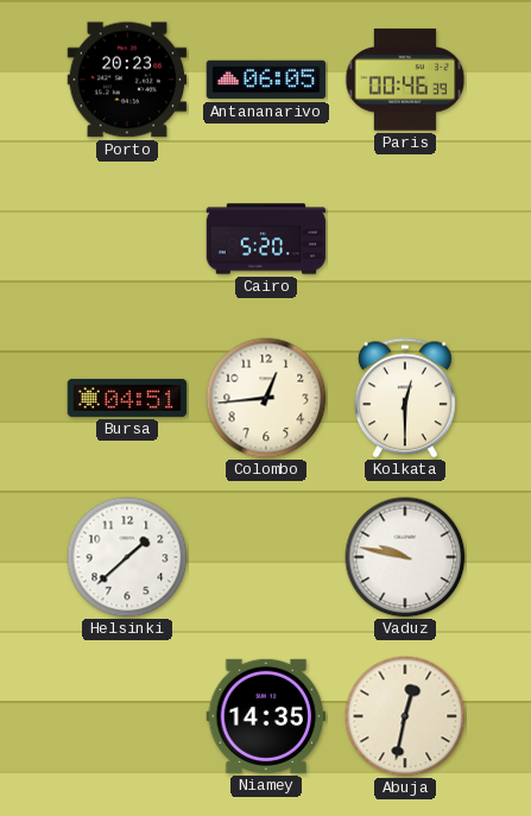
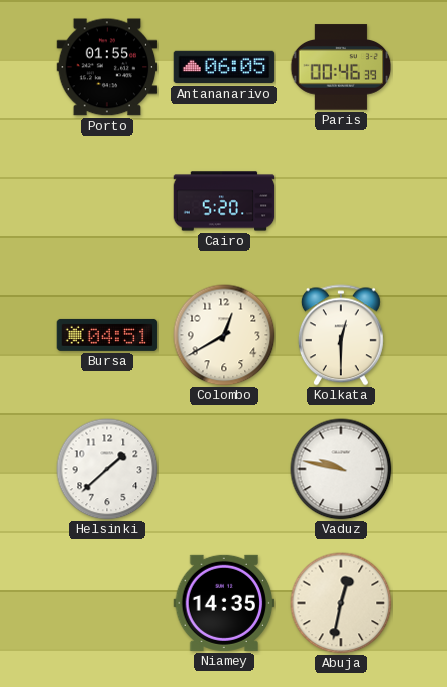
Porto: 20:23 -> 01:55
Colombo: 12:44 -> 12:40
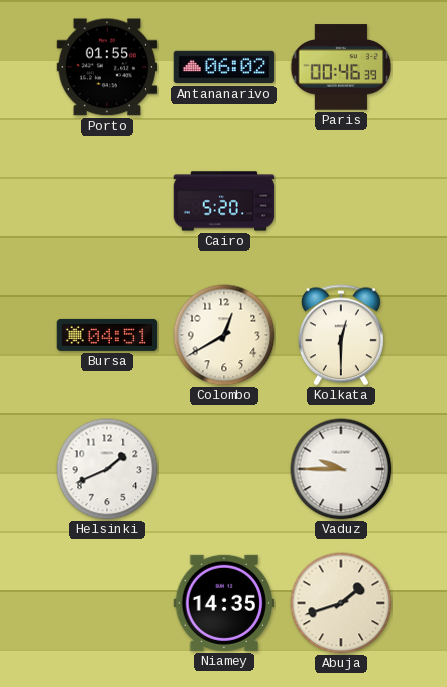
Antananarivo: 06:05 -> 06:02
Helsinki: 1:38 -> 1:41
Vaduz: 9:47 -> 9:45
Abuja: 12:32 -> 1:42
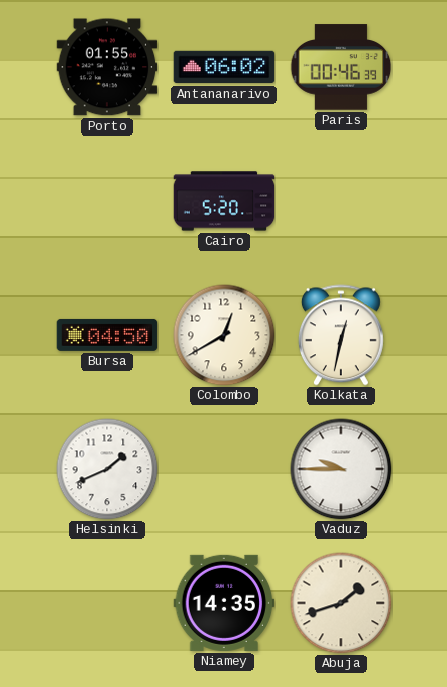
Bursa: 04:51 -> 04:50
Kolkata: 12:30 -> 12:32
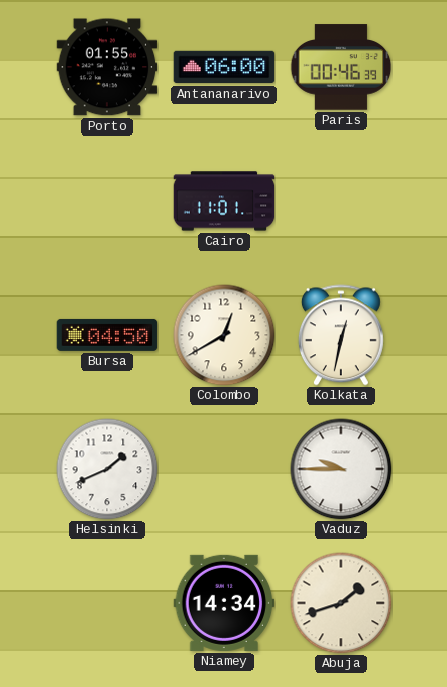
Antananarivo: 06:02 -> 06:00
Cairo: 5:20 -> 11:01
Niamey: 14:35 -> 14:34
